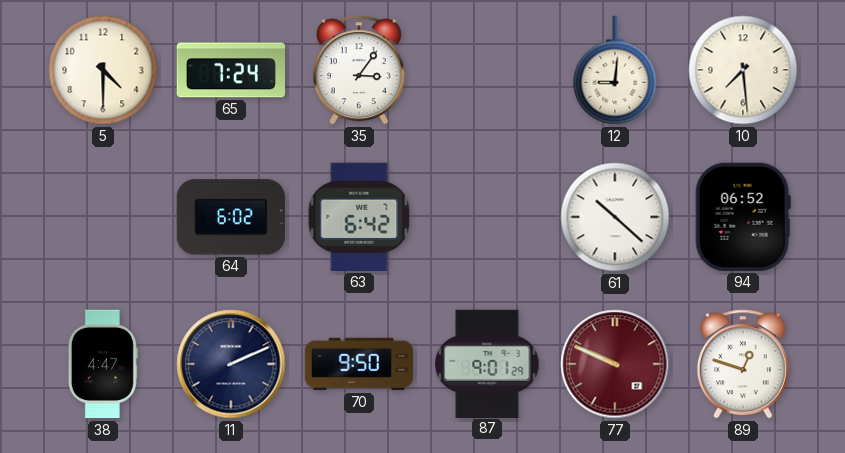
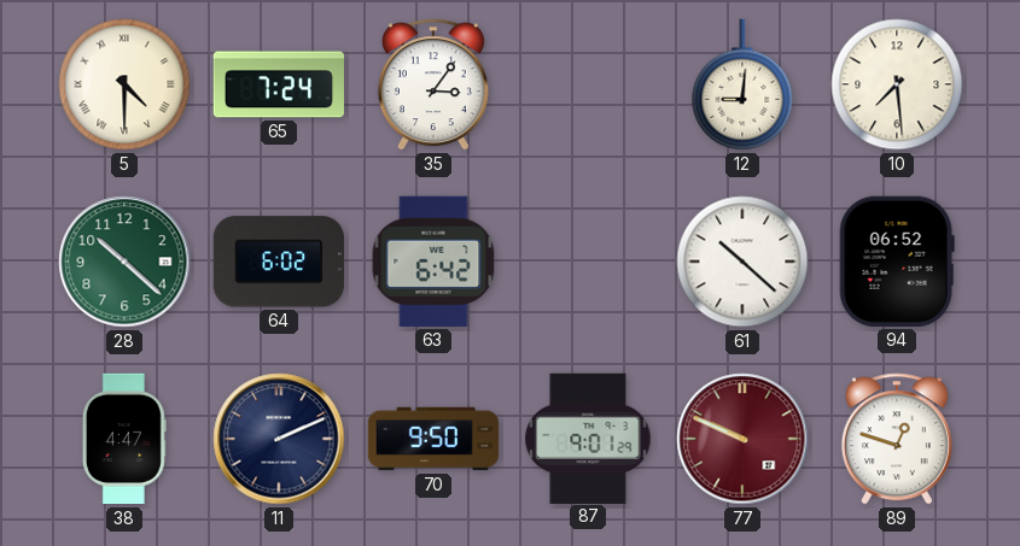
5 numerals: Arabic -> Roman
28: none -> 10:22
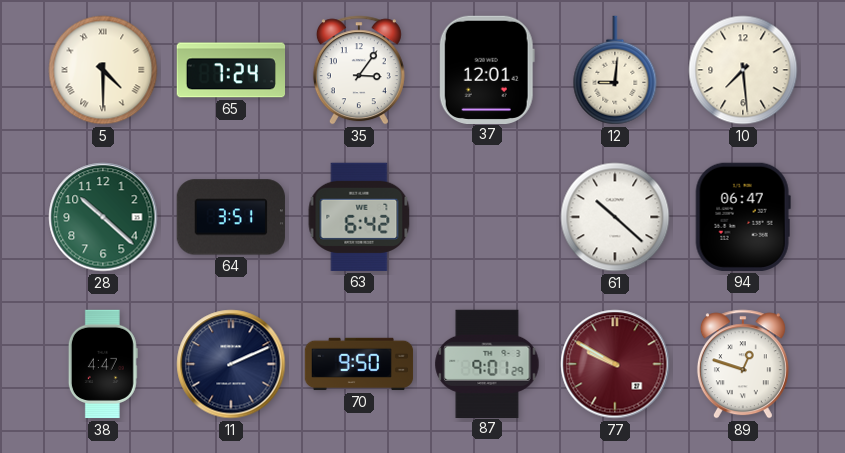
37: none -> 12:01
64: 6:02 -> 3:51
94: 06:52 -> 06:47
77: 9:49 -> 9:50
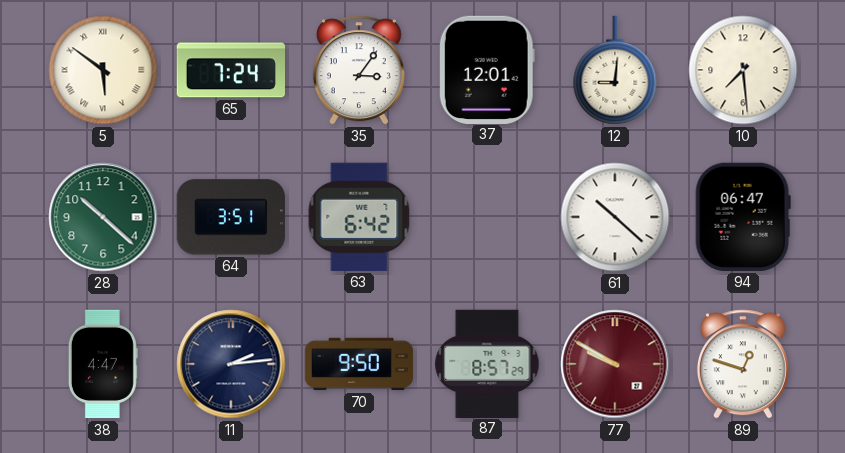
5: 4:30 -> 5:51
11: 2:11 -> 2:14
87: 9:01 -> 8:57
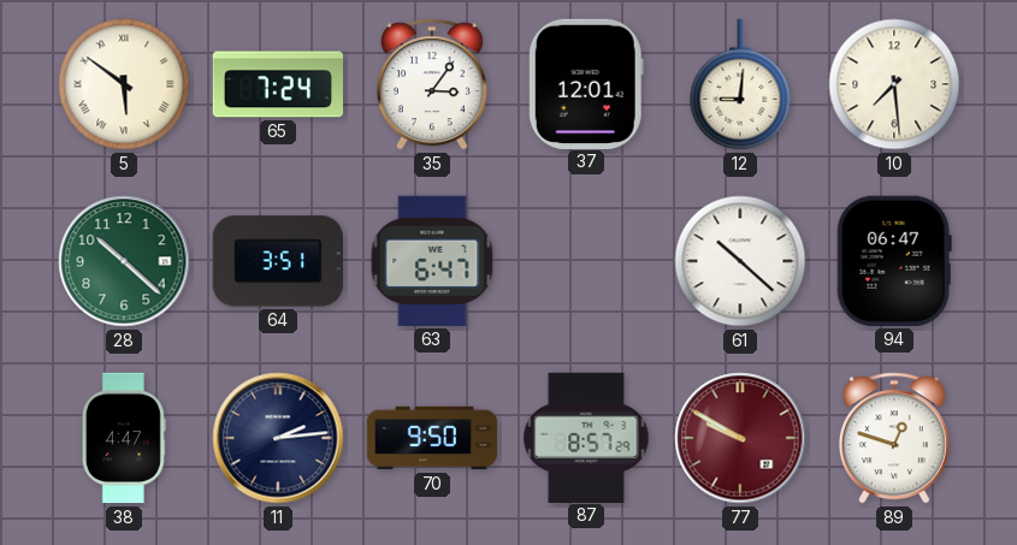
63: 6:42 -> 6:47
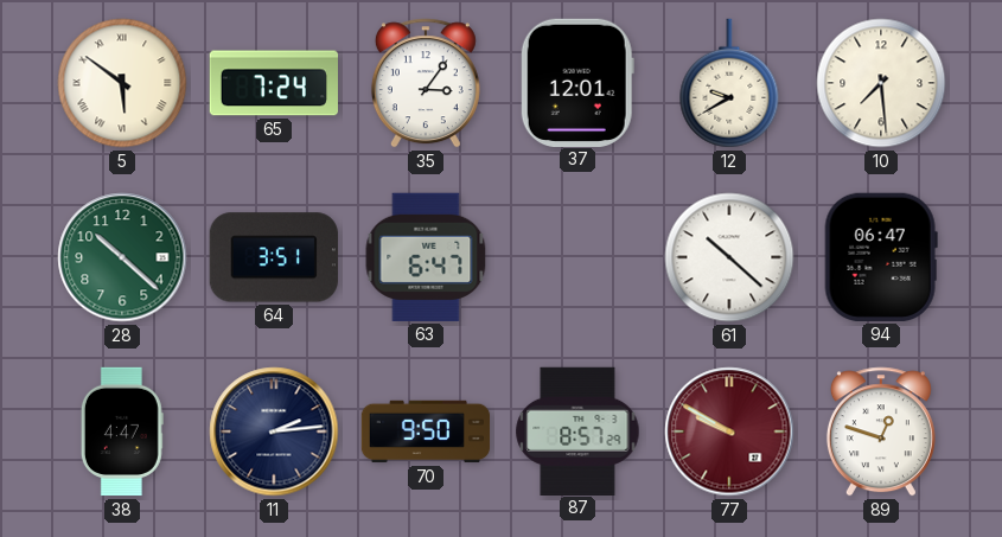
12: 9:01 -> 9:40
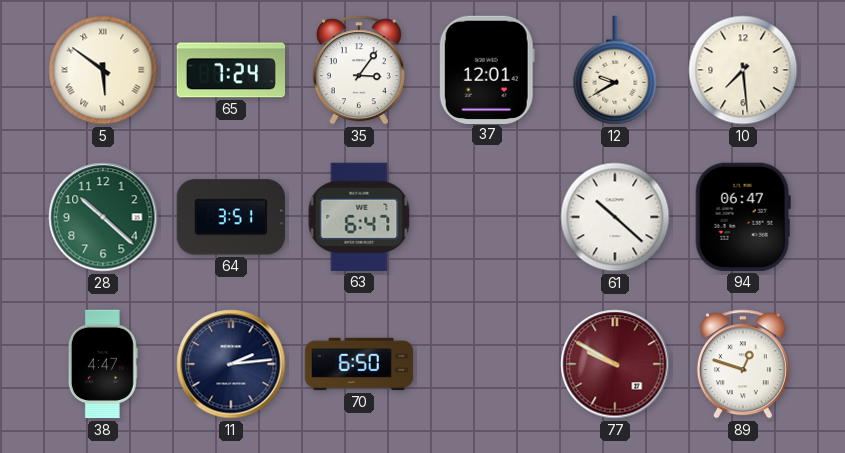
70: 9:50 -> 6:50
87: 8:57 -> none
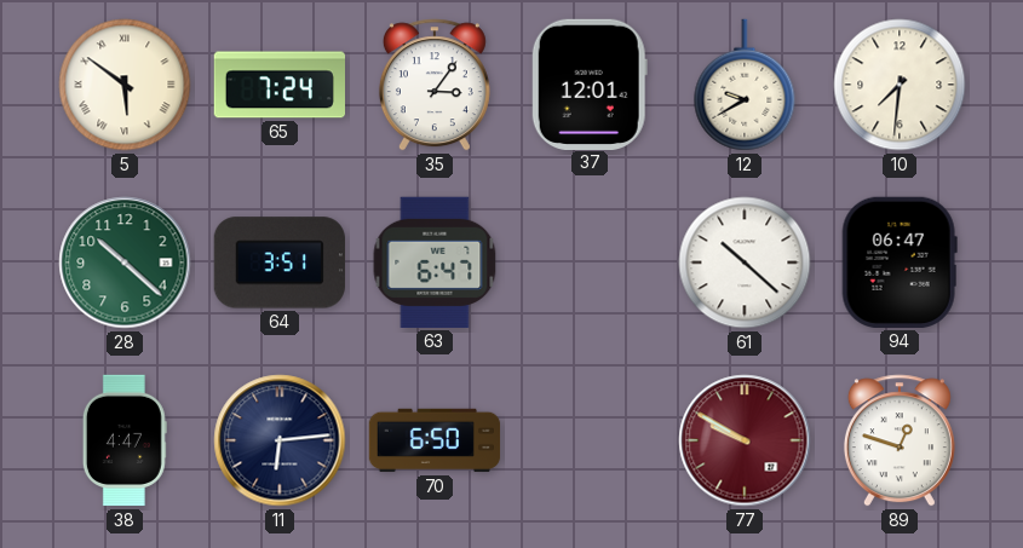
10: 7:29 -> 7:31
11: 2:14 -> 6:14
